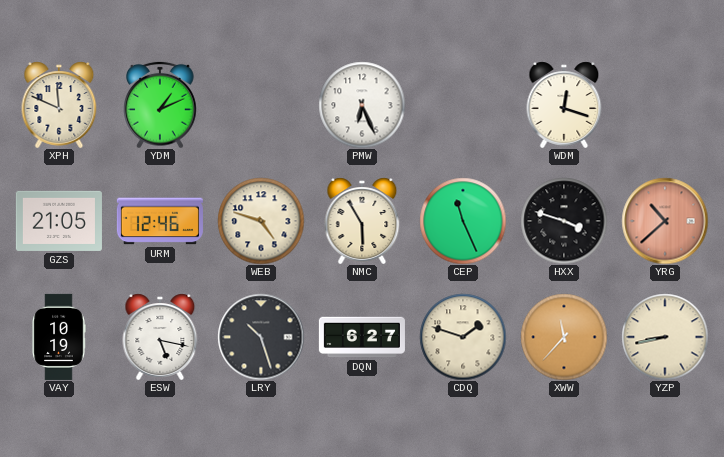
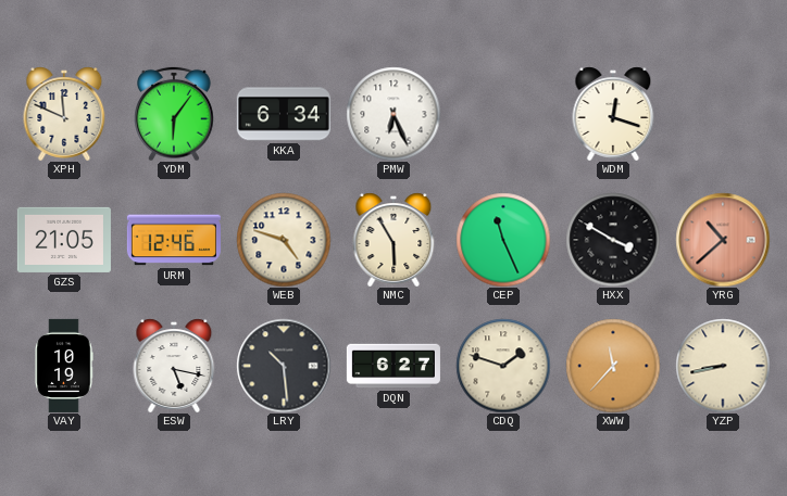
YDM: 1:11 -> 6:06
KKA: none -> 6:34
HXX: 3:48 -> 3:50
LRY: 10:27 -> 10:29
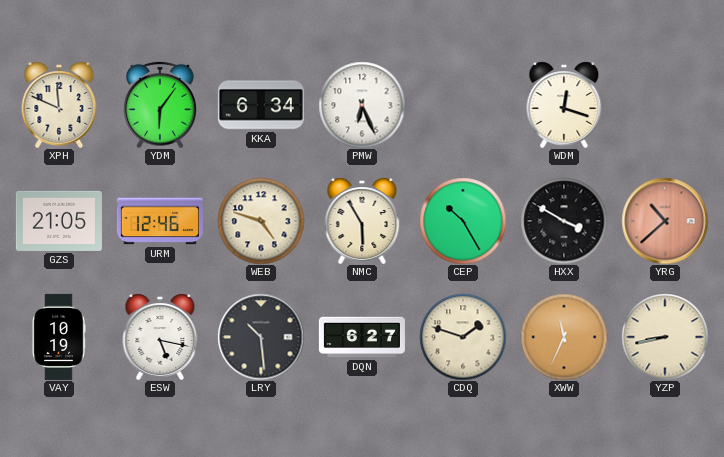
CEP: 11:26 -> 10:25
XWW: 11:37 -> 11:34
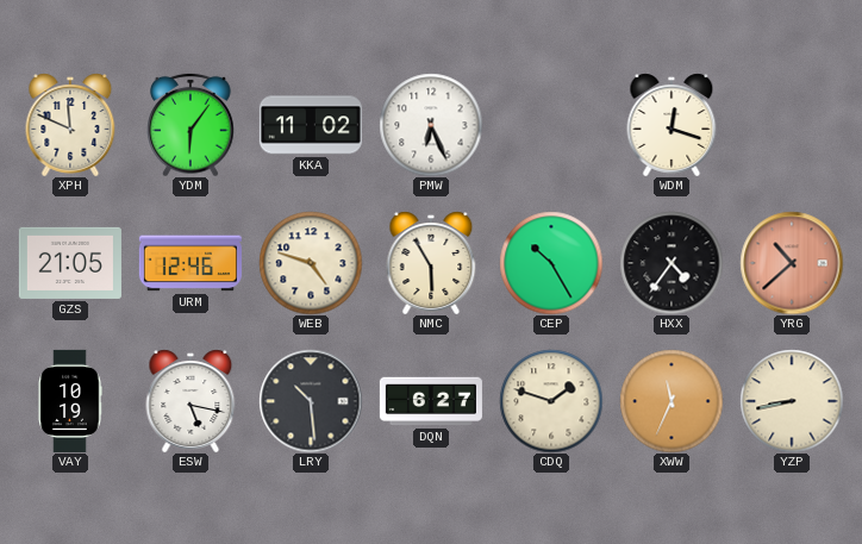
KKA: 6:34 -> 11:02
HXX: 3:50 -> 4:36
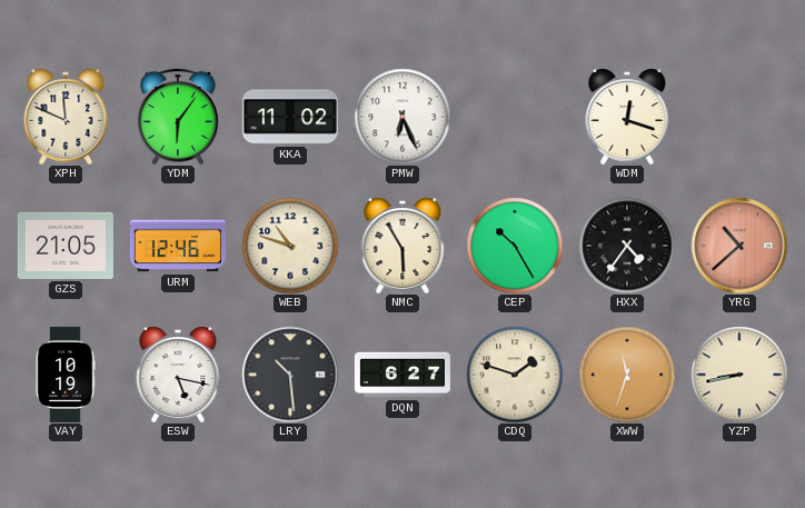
WEB: 4:48 -> 10:48
XWW: 11:34 -> 11:33
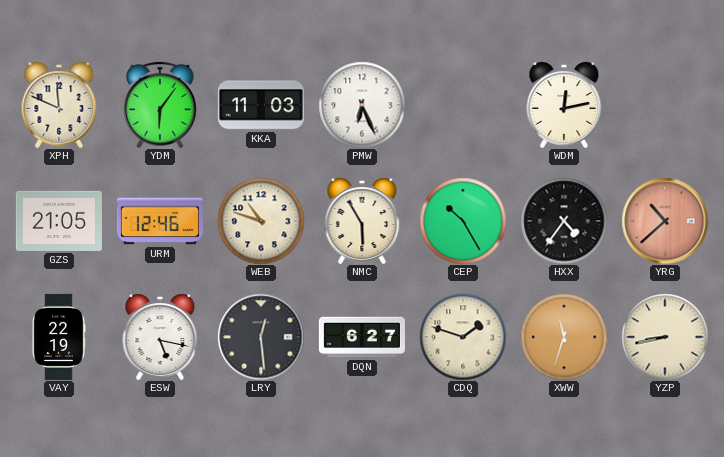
KKA: 11:02 -> 11:03
WDM: 12:18 -> 12:13
VAY: 10:19 -> 22:19
LRY: 10:29 -> 12:29
